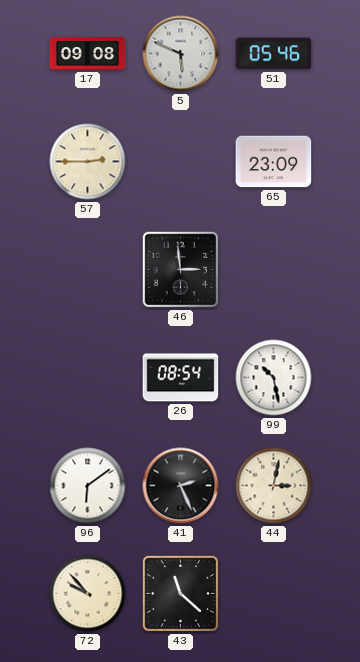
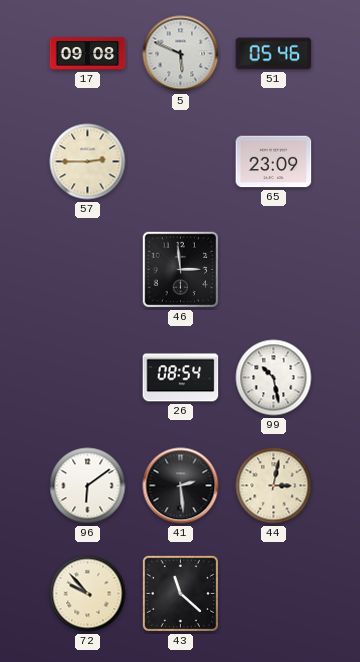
41: 2:26 -> 2:29
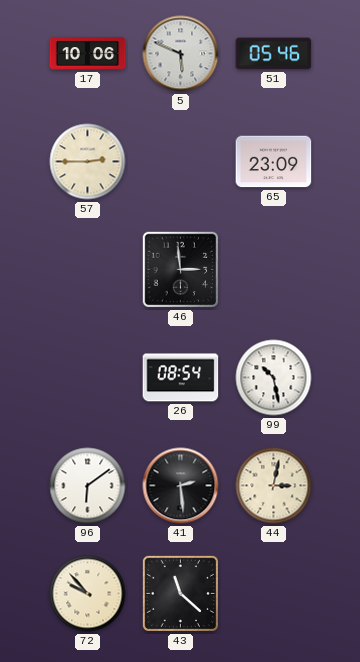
17: 09:08 -> 10:06
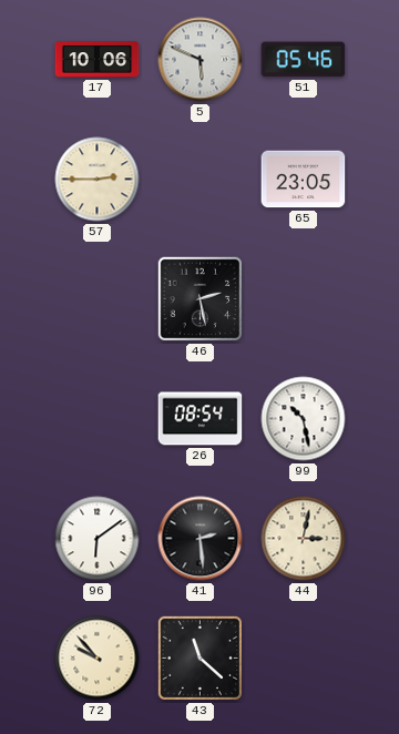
65: 23:09 -> 23:05
46: 2:59 -> 2:28
